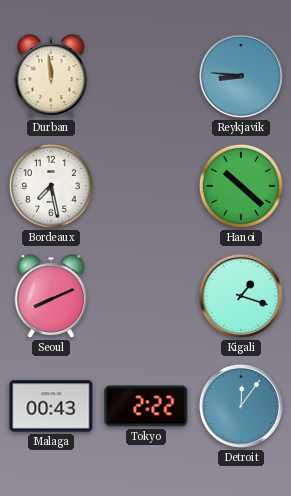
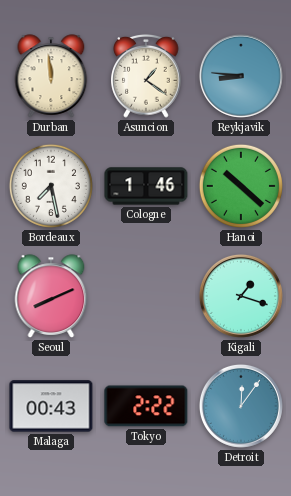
Asuncion: none -> 1:21
Cologne: none -> 1:46
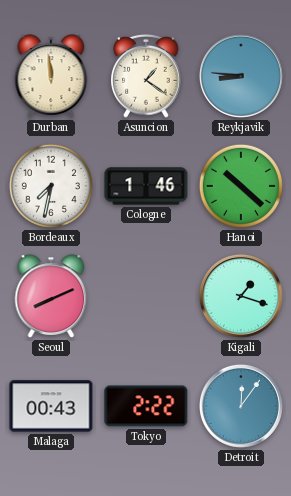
Bordeaux: 7:28 -> 7:32
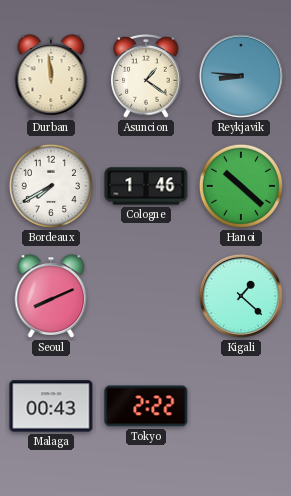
Bordeaux: 7:32 -> 7:40
Kigali: 1:18 -> 1:22
Detroit: 12:06 -> none
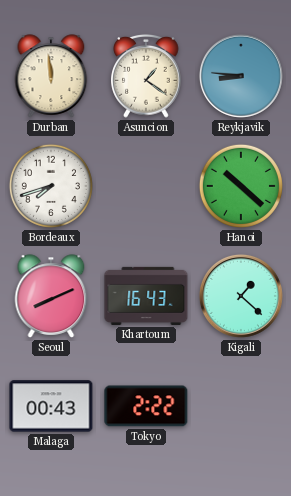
Bordeaux: 7:40 -> 7:42
Cologne: 1:46 -> none
Khartoum: none -> 16:43
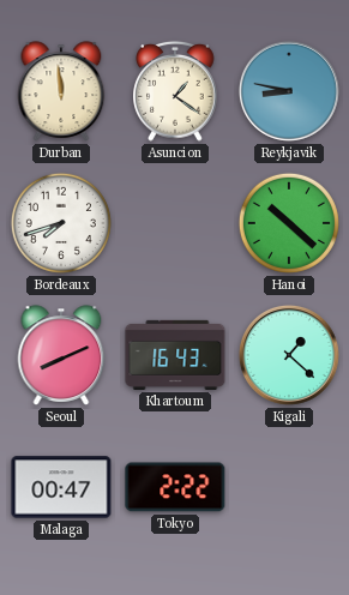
Reykjavik: 8:46 -> 8:47
Malaga: 00:43 -> 00:47
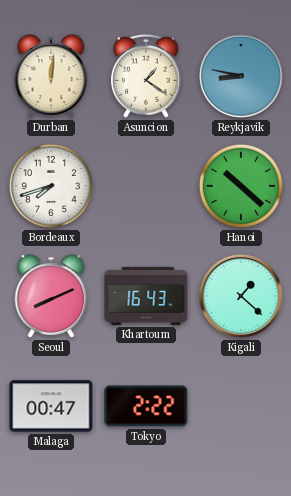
Durban: 11:59 -> 12:01
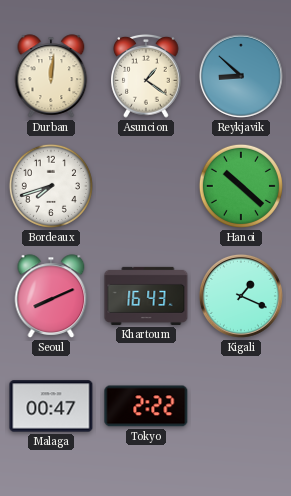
Reykjavik: 8:47 -> 8:52
Kigali: 1:22 -> 1:19
